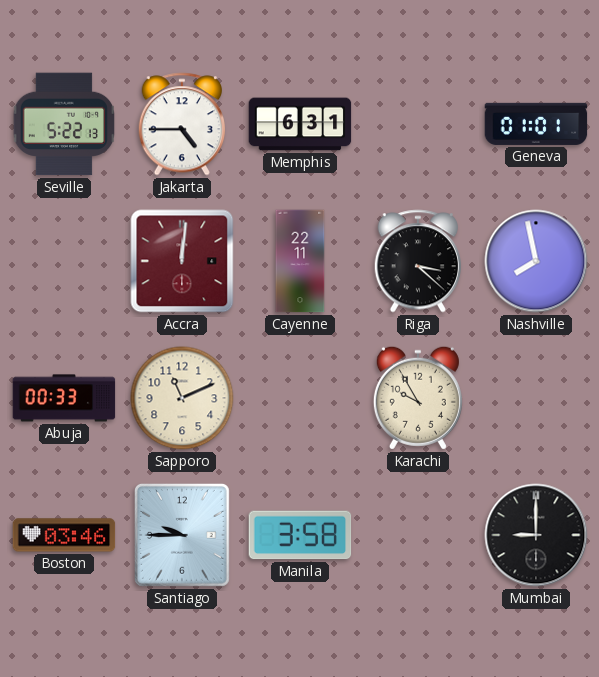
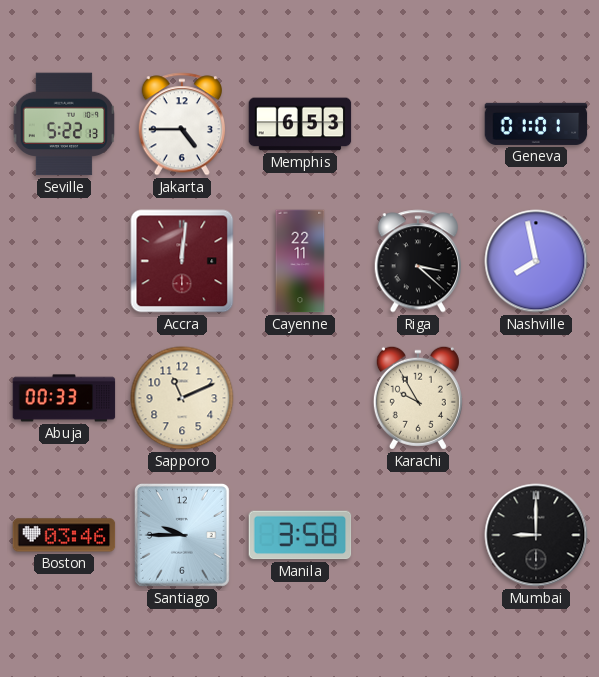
Memphis: 6:31 -> 6:53
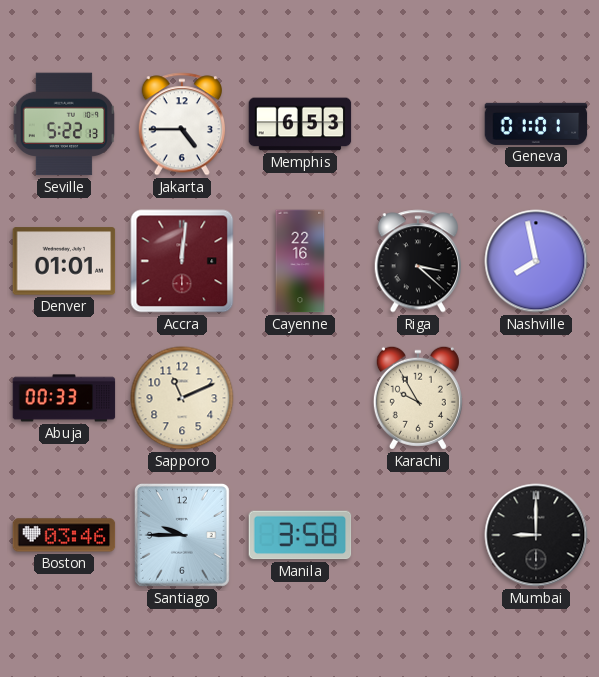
Denver: none -> 01:01
Cayenne: 22:11 -> 22:16
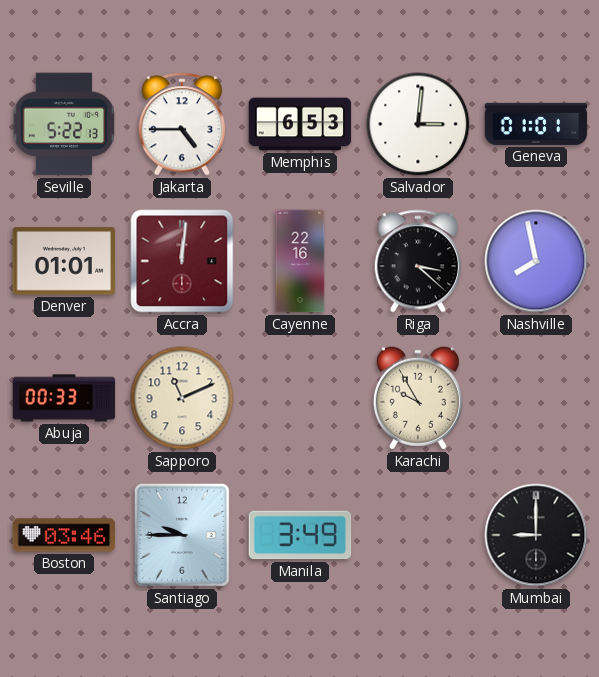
Salvador: none -> 3:01
Manila: 3:58 -> 3:49
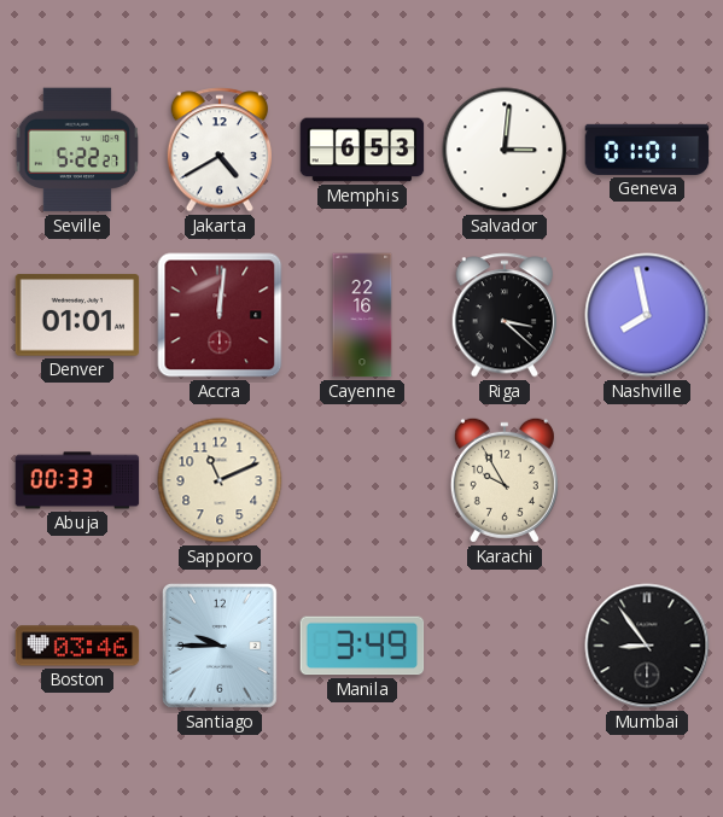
Seville: 5:22:13 -> 5:22:27
Jakarta: 4:45 -> 4:40
Mumbai: 9:00 -> 8:54
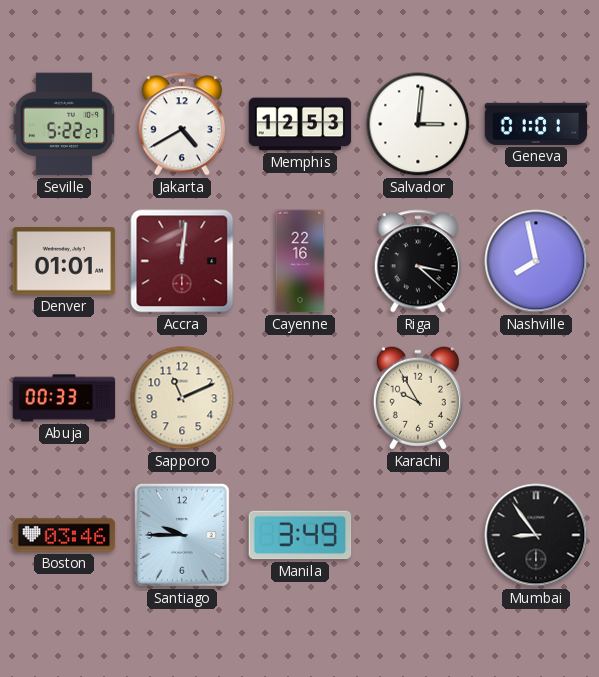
Memphis: 6:53 -> 12:53
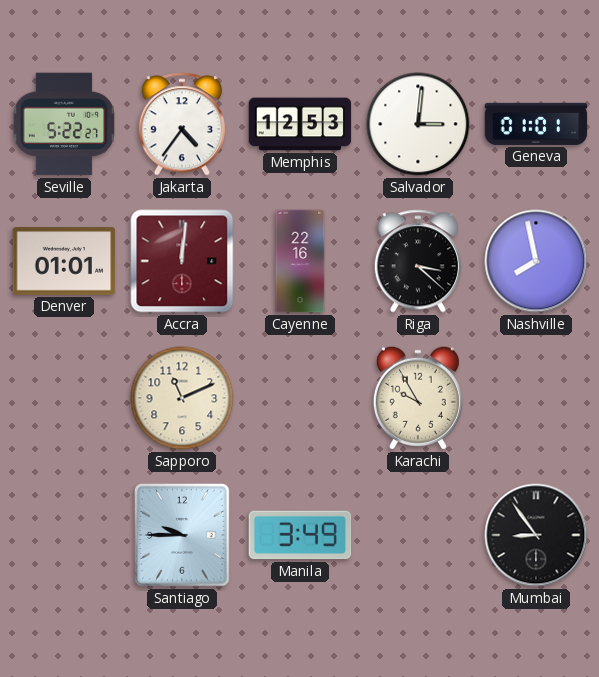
Jakarta: 4:40 -> 4:36
Abuja: 00:33 -> none
Boston: 03:46 -> none
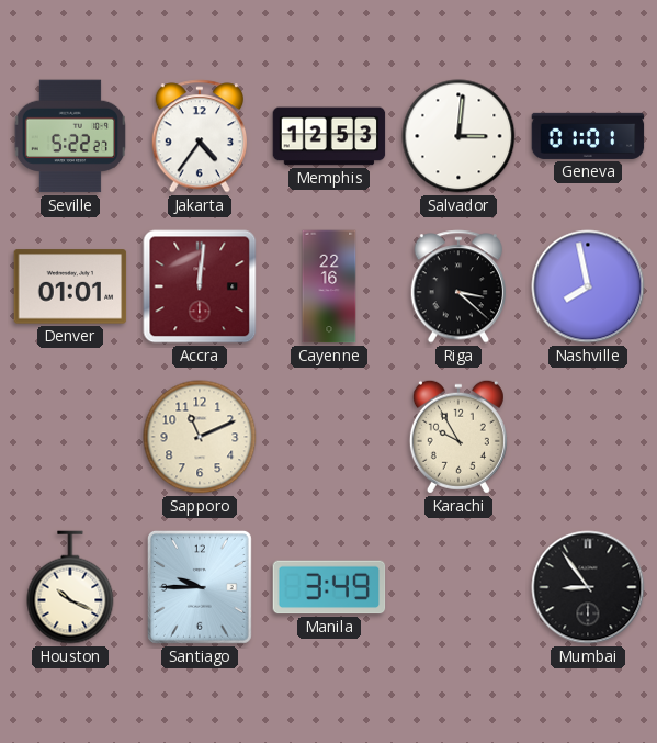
Houston: none -> 10:19
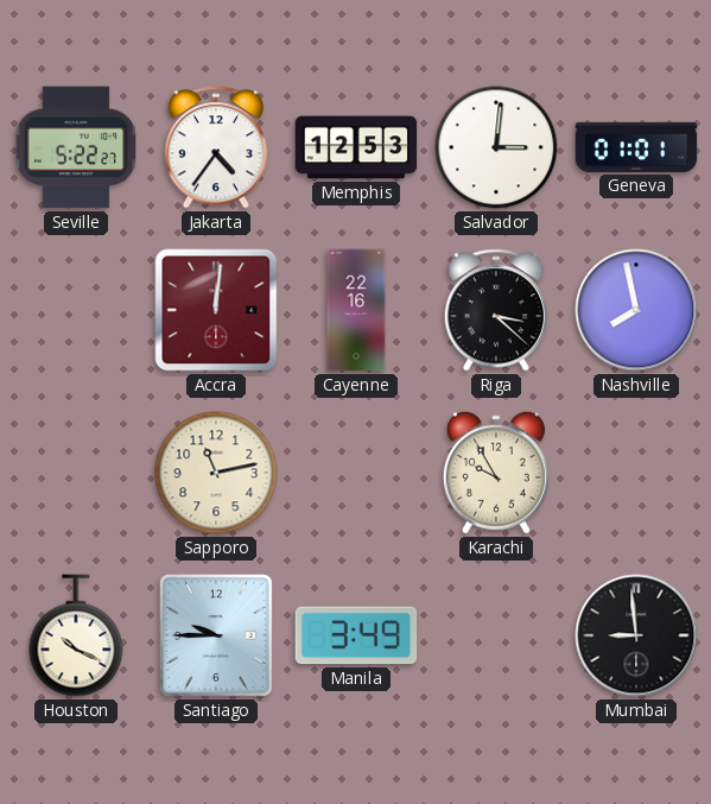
Denver: 01:01 -> none
Sapporo: 11:11 -> 11:13
Mumbai: 8:54 -> 8:59
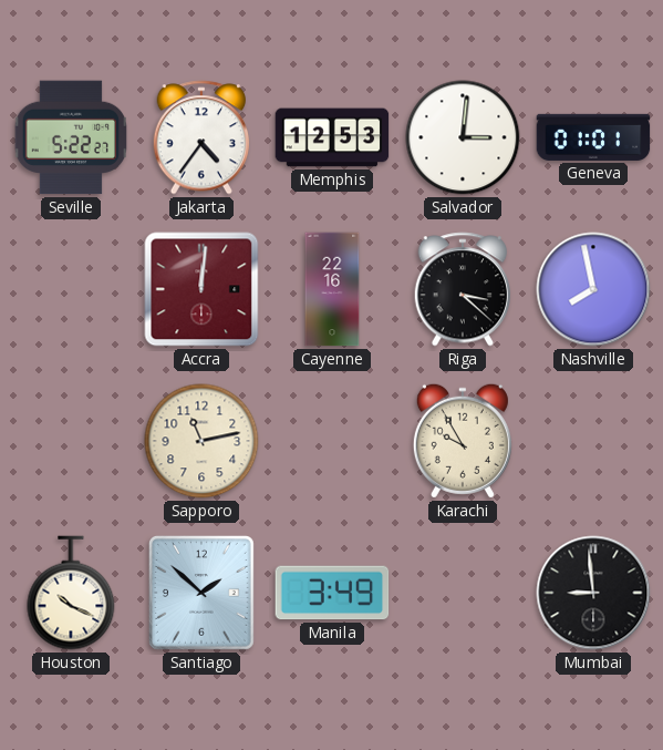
Santiago: 9:45 -> 1:52
